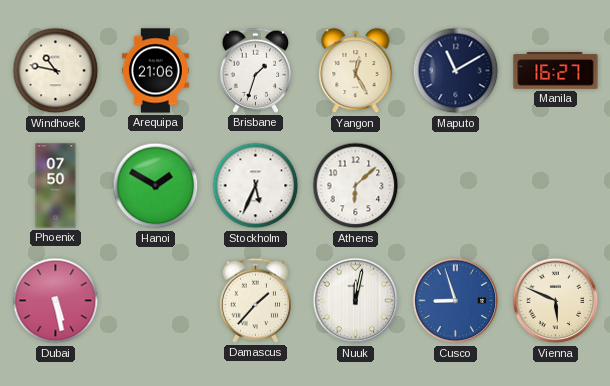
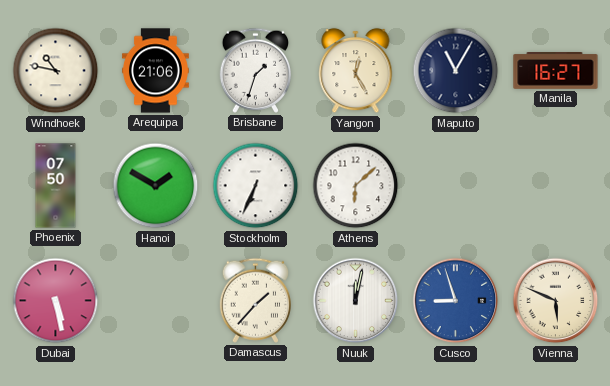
Maputo: 11:10 -> 11:05
Stockholm: 5:34 -> 6:34
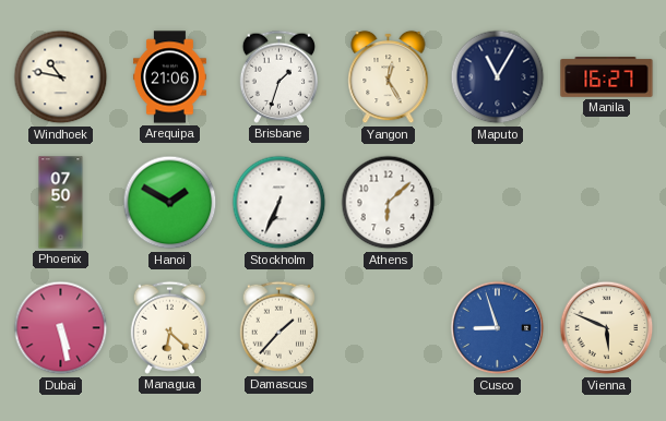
Managua: none -> 6:22
Nuuk: 12:02 -> none
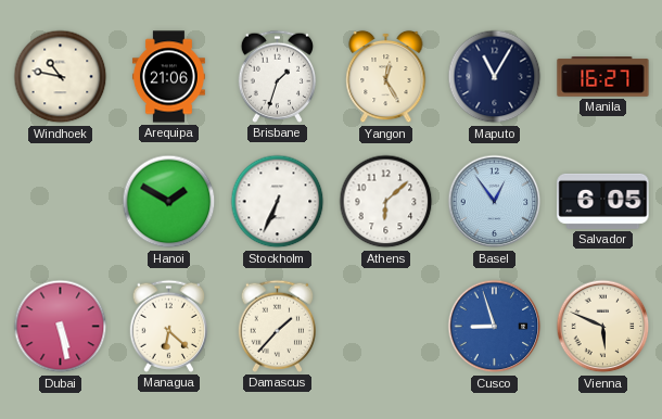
Phoenix: 07:50 -> none
Basel: none -> 12:54
Salvador: none -> 6:05
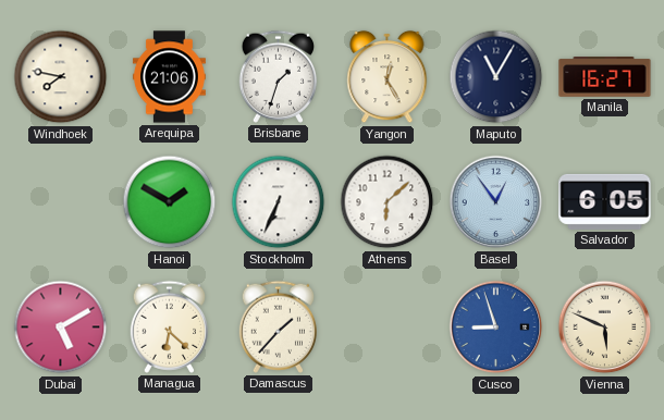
Windhoek: 10:47 -> 7:47
Dubai: 5:28 -> 5:10
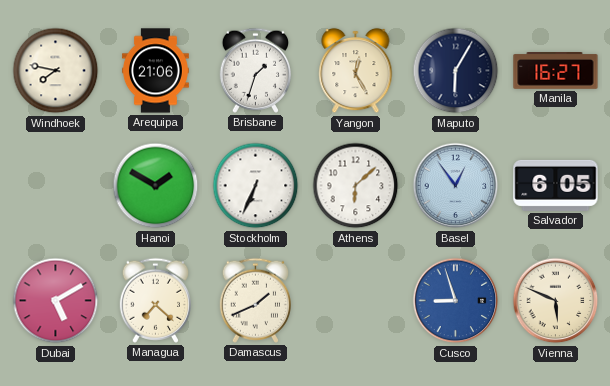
Maputo: 11:05 -> 6:05
Managua: 6:22 -> 7:22
Damascus: 1:37 -> 1:41
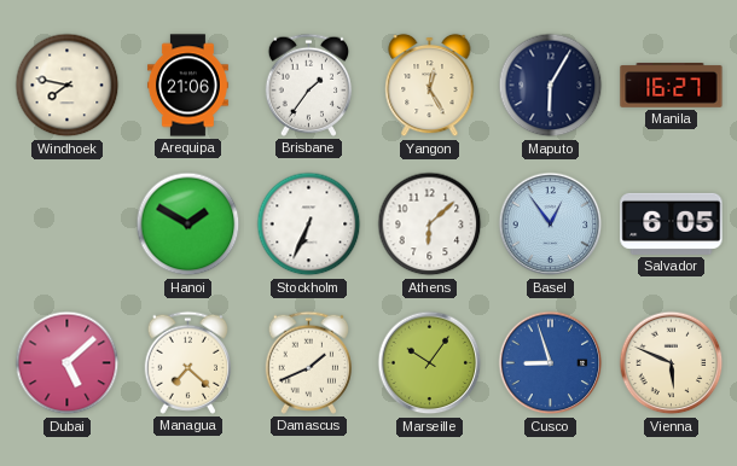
Brisbane: 1:33 -> 1:36
Dubai: 5:10 -> 5:08
Marseille: none -> 10:06
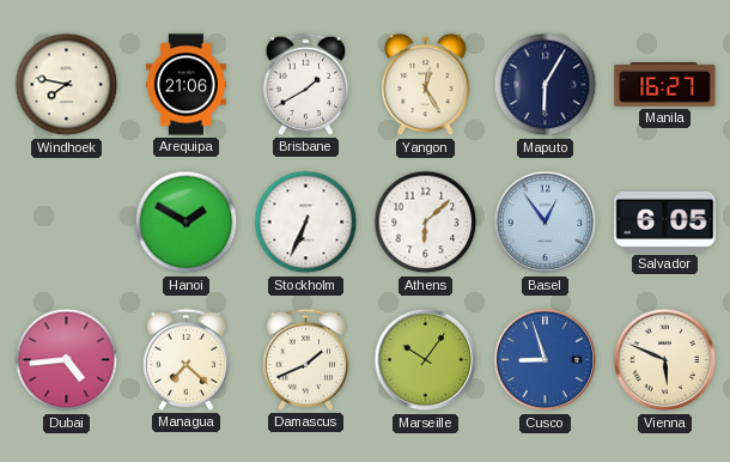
Brisbane: 1:36 -> 1:40
Dubai: 5:08 -> 4:44
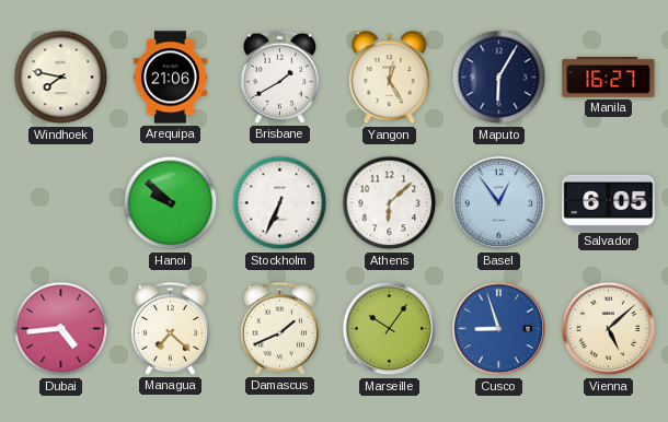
Hanoi: 1:50 -> 9:52
Vienna: 5:49 -> 5:08
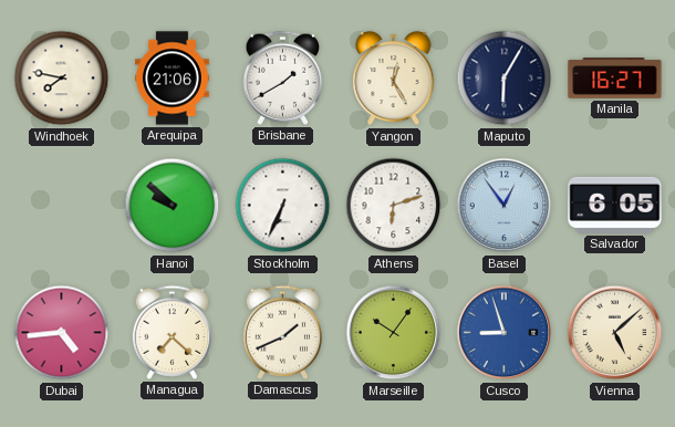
Athens: 6:08 -> 6:12
